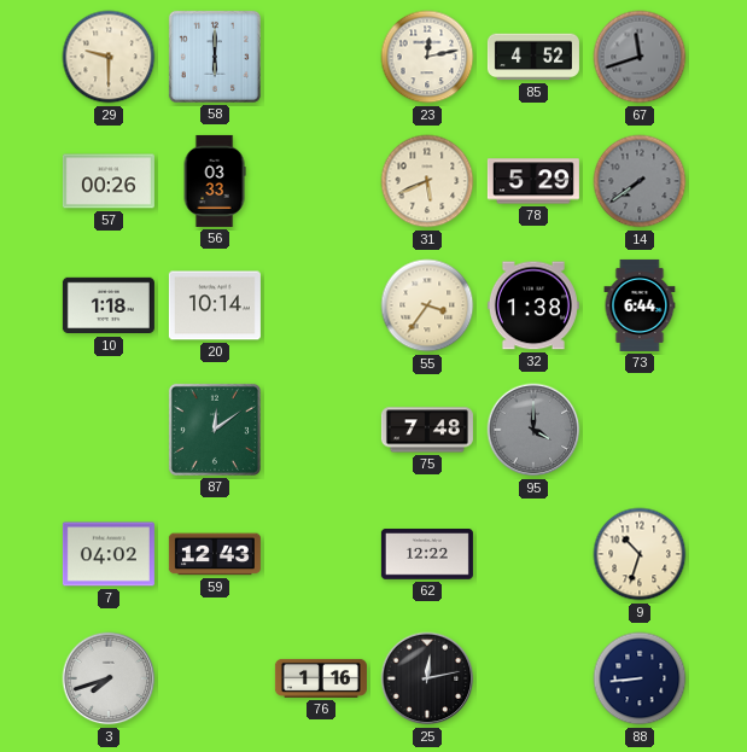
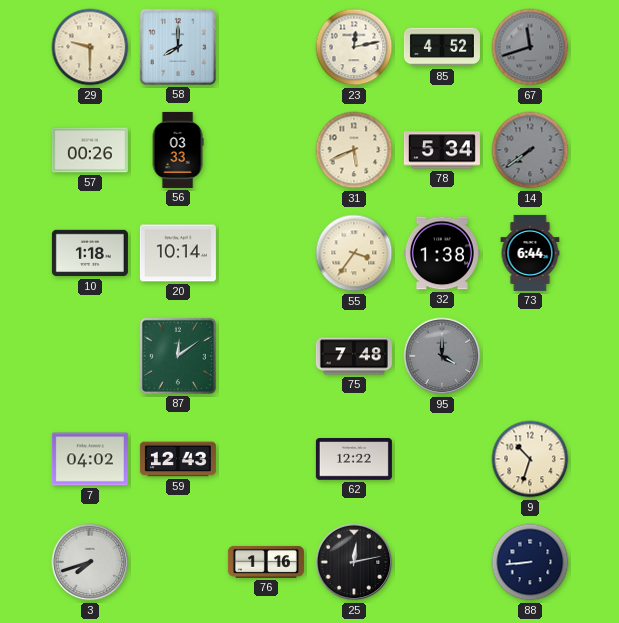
58: 6:00 -> 8:00
78: 5:29 -> 5:34
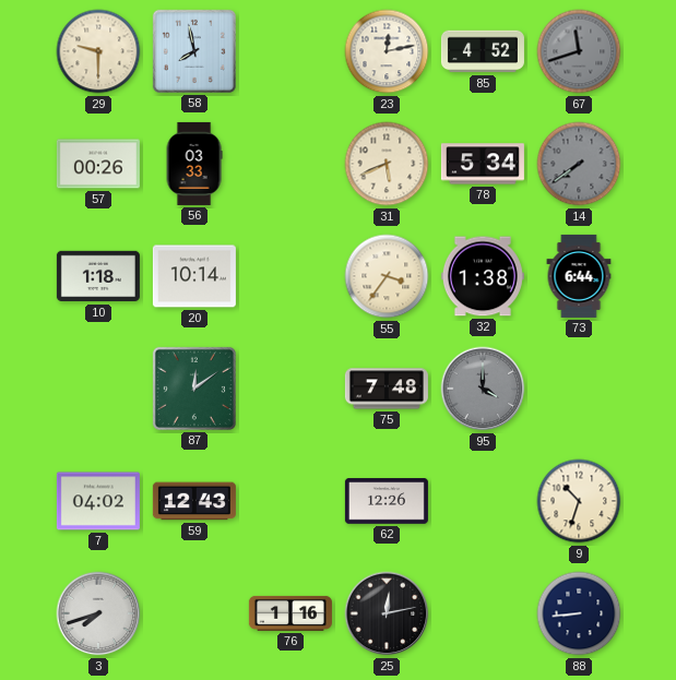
58: 8:00 -> 7:58
62: 12:22 -> 12:26
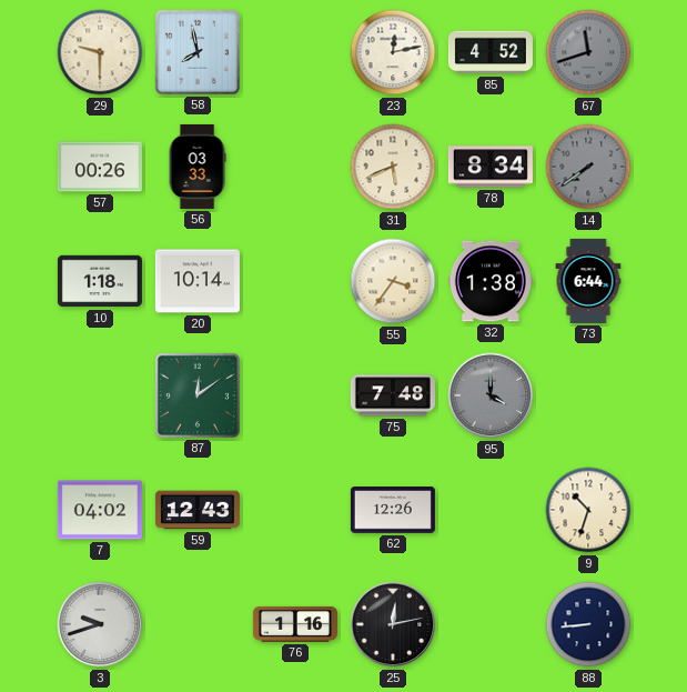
78: 5:34 -> 8:34
3: 7:42 -> 9:42
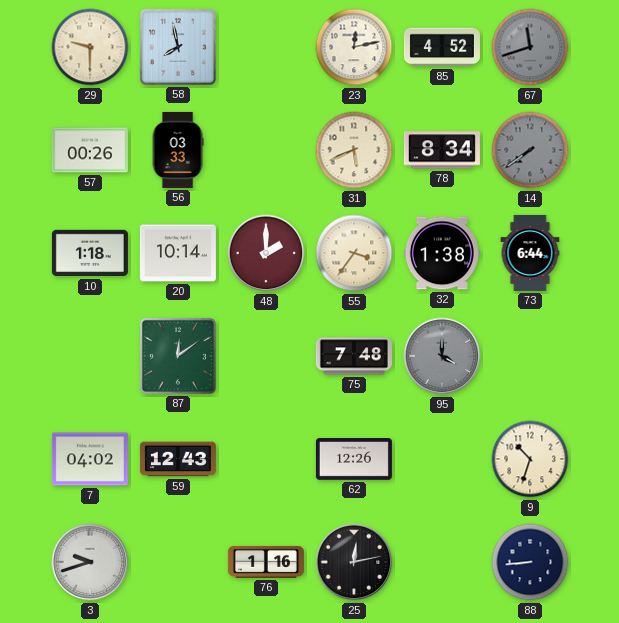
48: none -> 2:00
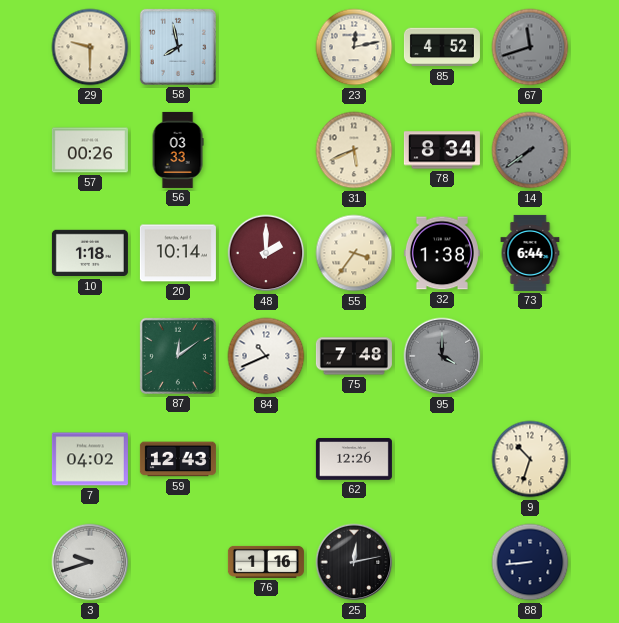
84: none -> 10:41
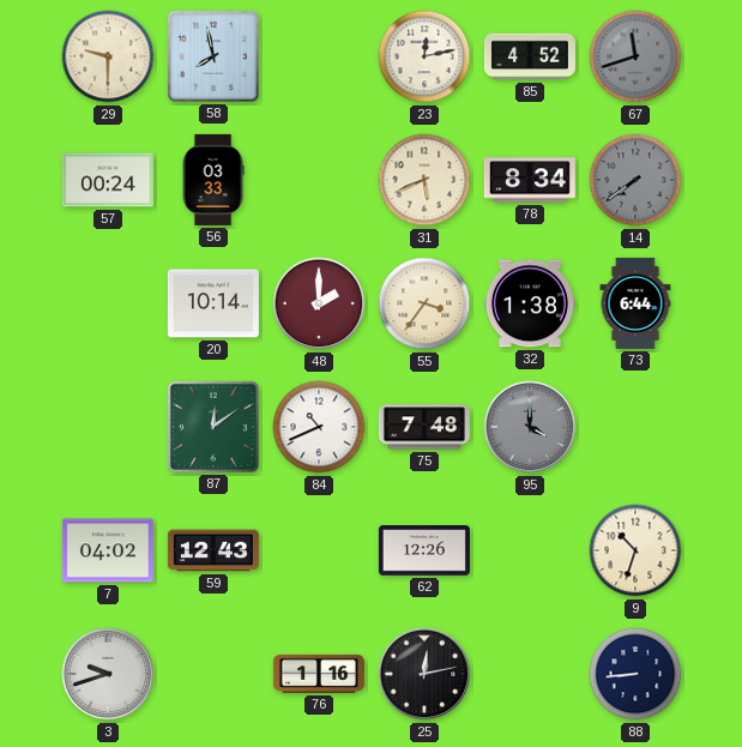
57: 00:26 -> 00:24
10: 1:18 -> none
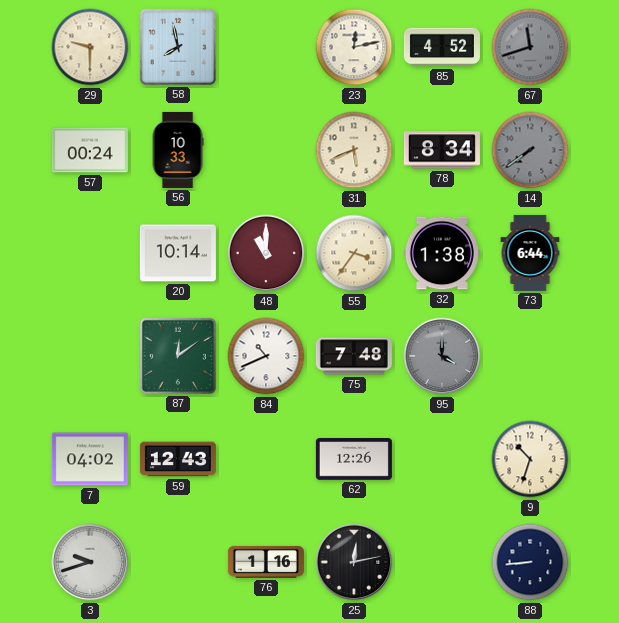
56: 03:33 -> 10:33
48: 2:00 -> 11:00
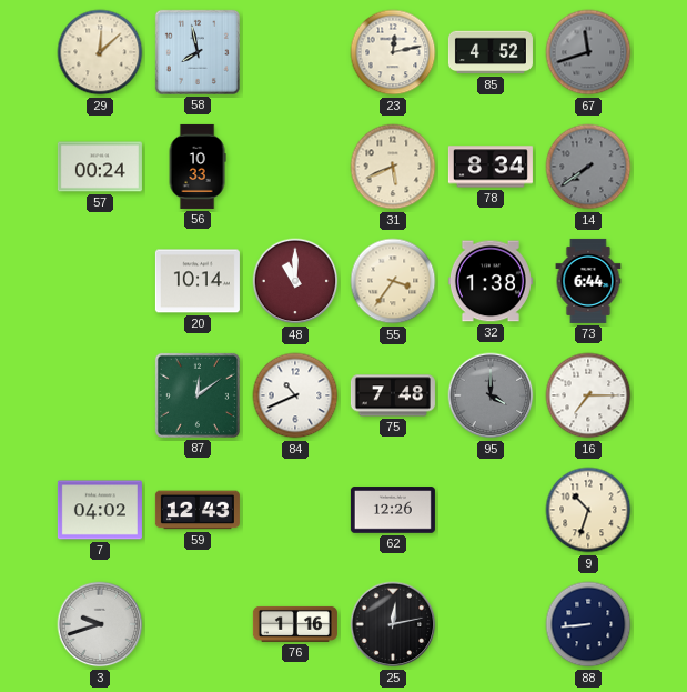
29: 9:30 -> 12:08
16: none -> 7:15
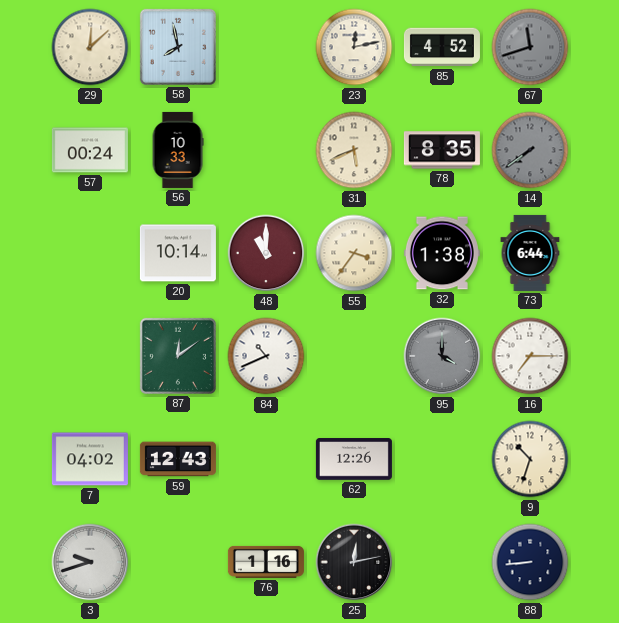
78: 8:34 -> 8:35
75: 7:48 -> none
